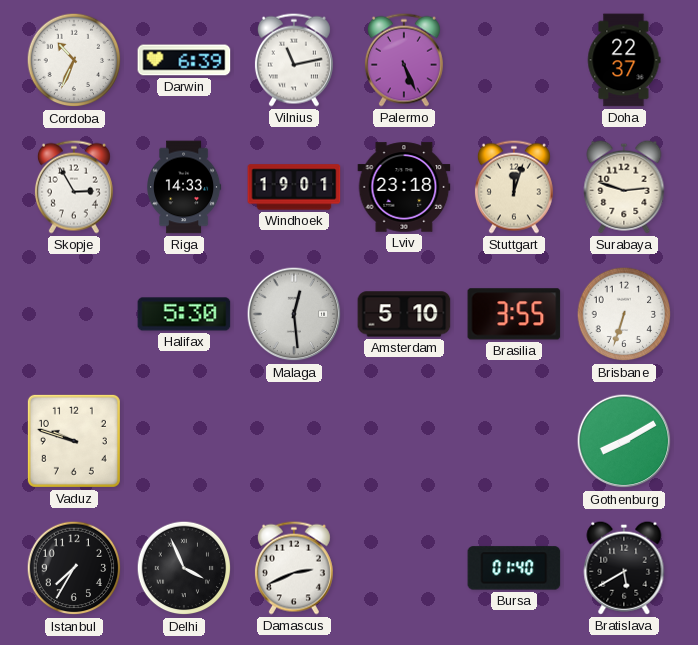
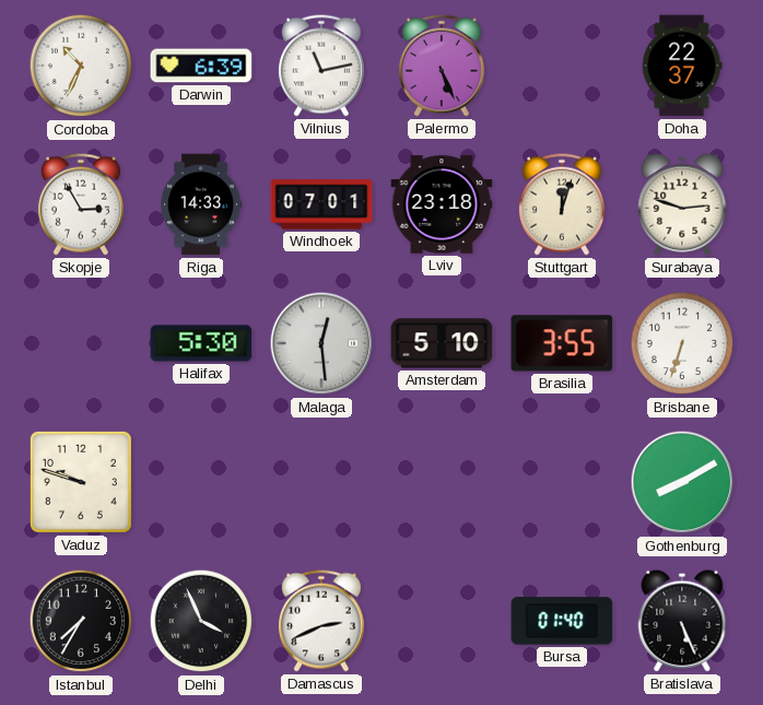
Windhoek: 19:01 -> 07:01
Bratislava: 5:40 -> 5:26
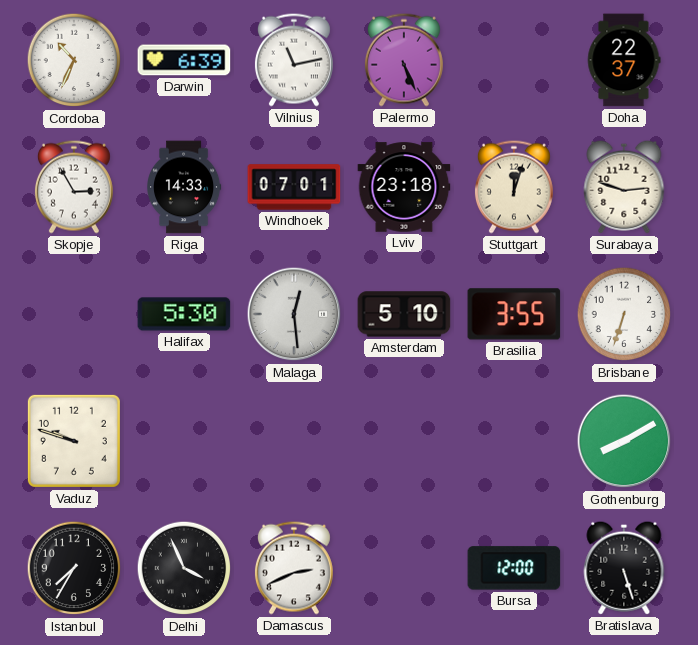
Bursa: 01:40 -> 12:00
Bratislava: 5:26 -> 5:27
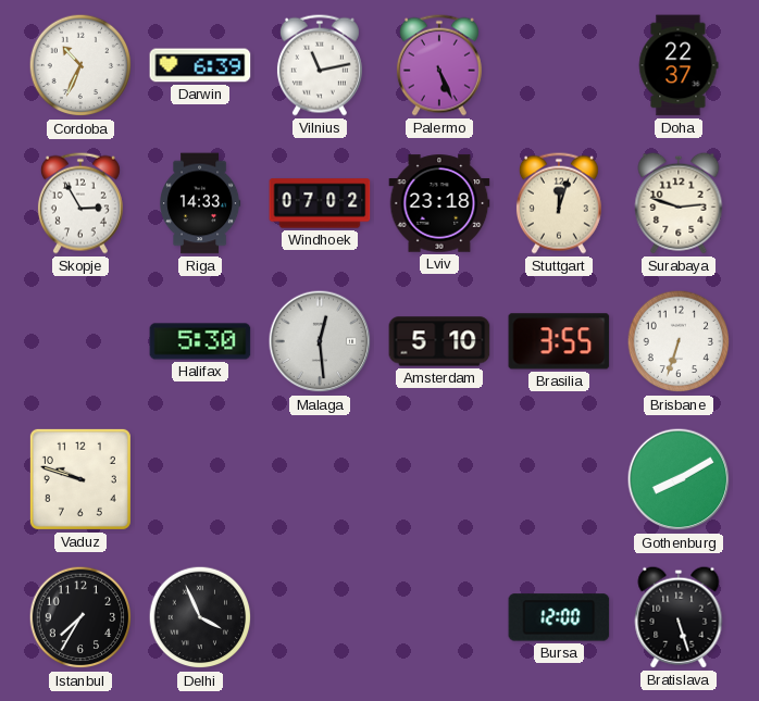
Windhoek: 07:01 -> 07:02
Damascus: 2:41 -> none
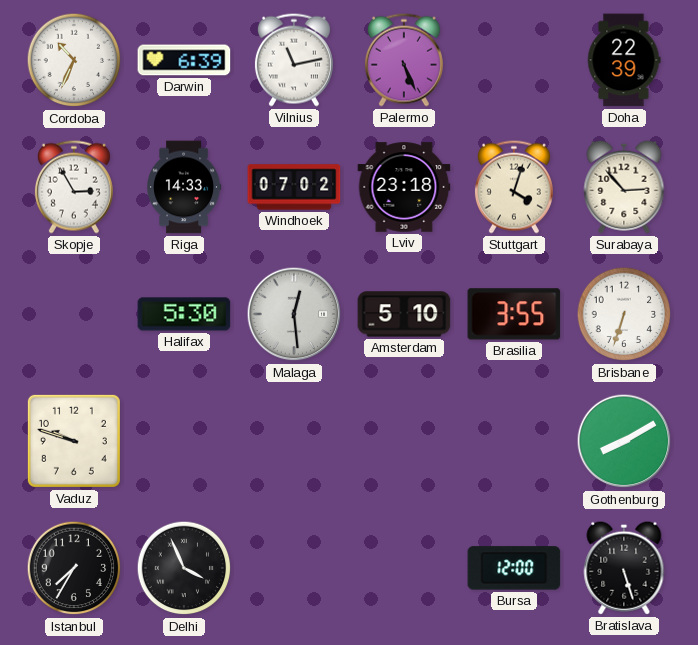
Doha: 22:37 -> 22:39
Stuttgart: 12:03 -> 4:03
Surabaya: 2:48 -> 2:53
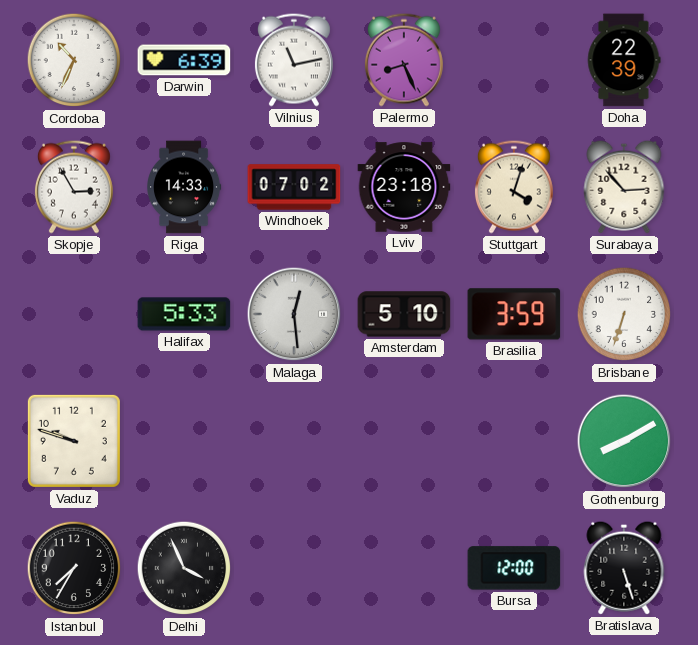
Palermo: 5:26 -> 8:26
Halifax: 5:30 -> 5:33
Brasilia: 3:55 -> 3:59
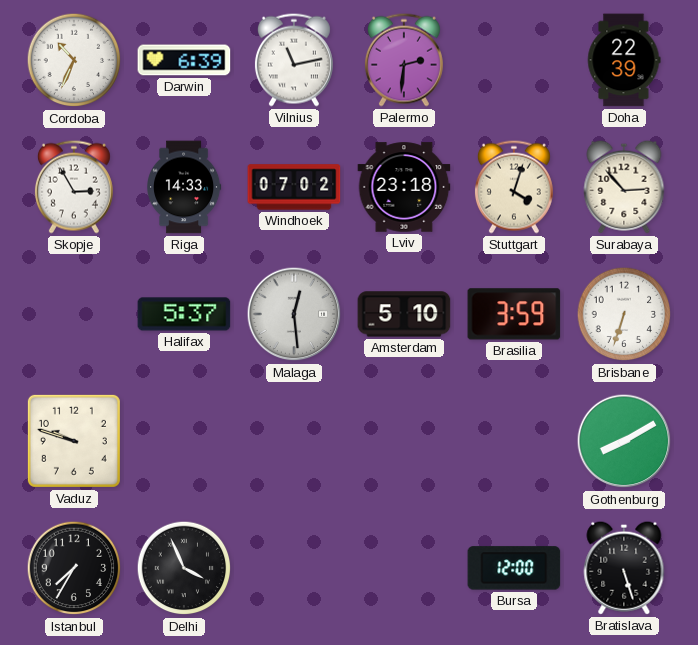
Palermo: 8:26 -> 2:31
Halifax: 5:33 -> 5:37
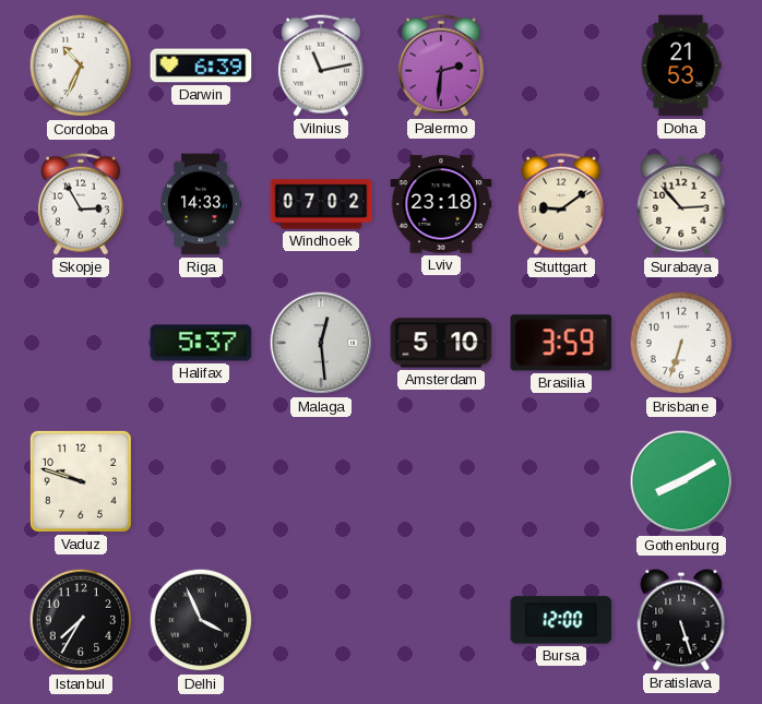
Doha: 22:39 -> 21:53
Stuttgart: 4:03 -> 9:09
